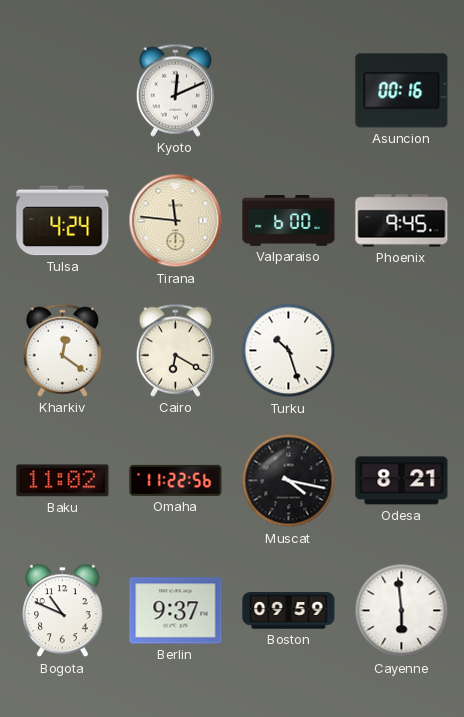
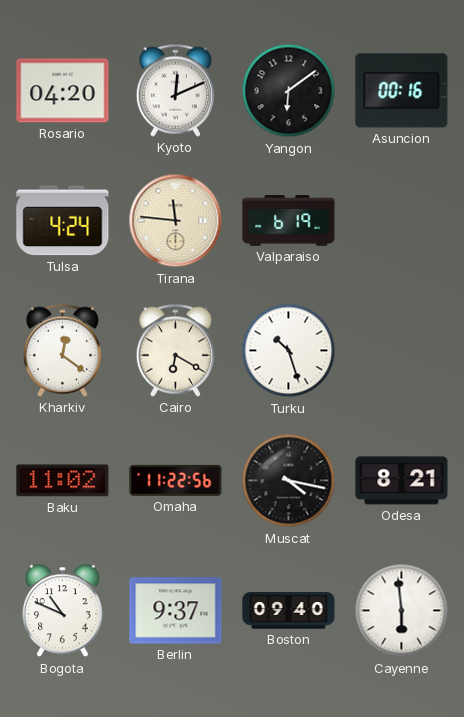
Rosario: none -> 04:20
Yangon: none -> 6:09
Valparaiso: 6:00 -> 6:19
Phoenix: 9:45 -> none
Boston: 09:59 -> 09:40
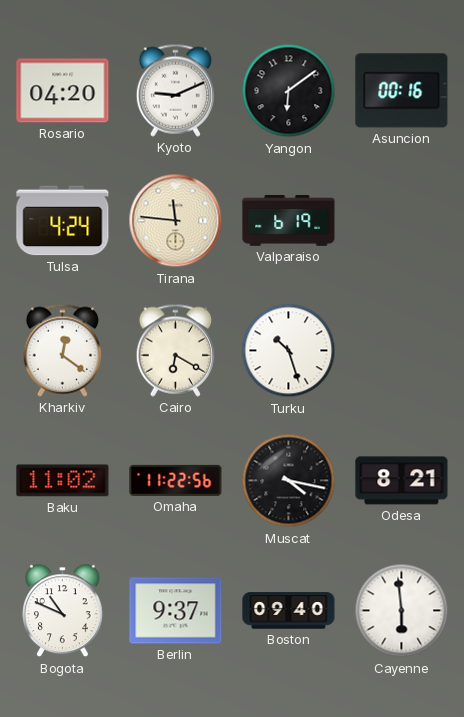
Kyoto: 12:11 -> 9:11
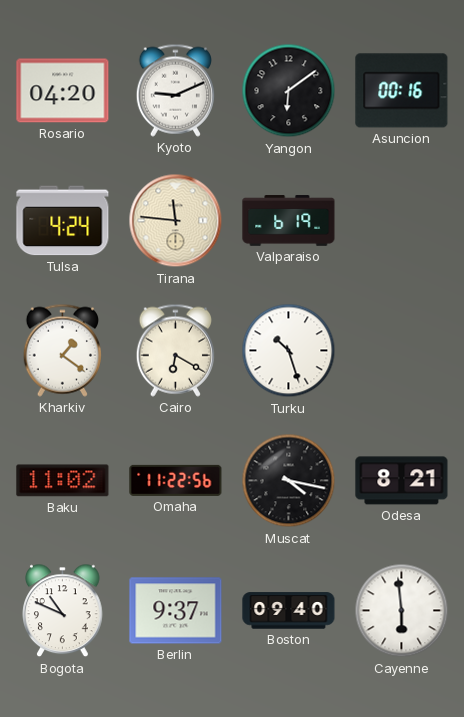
Kharkiv: 12:21 -> 1:21
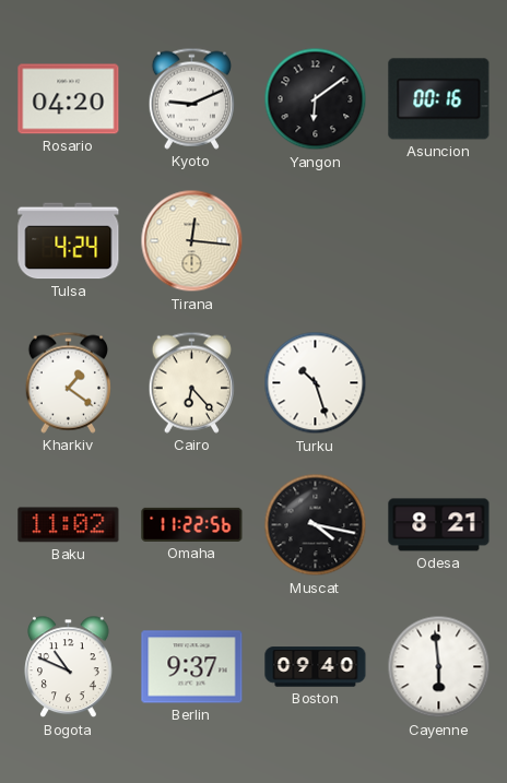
Tirana: 11:46 -> 12:16
Valparaiso: 6:19 -> none
Cairo: 6:20 -> 6:23
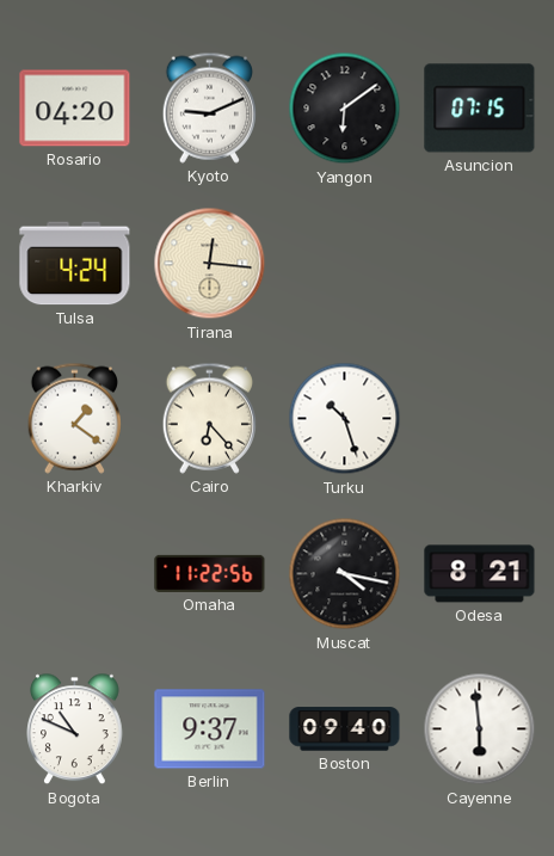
Asuncion: 00:16 -> 07:15
Baku: 11:02 -> none
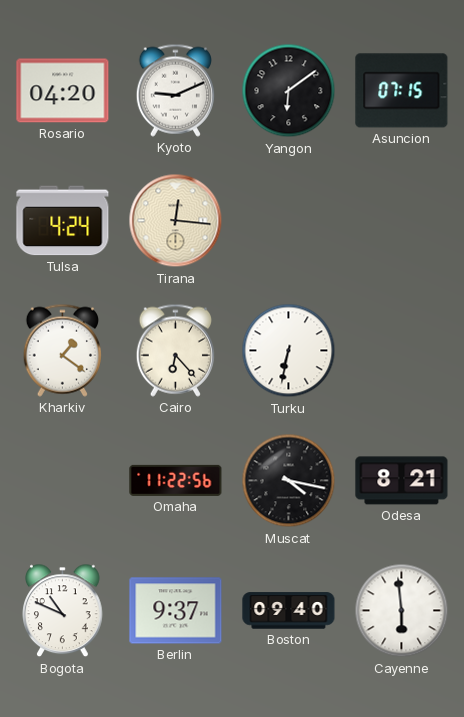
Turku: 10:27 -> 6:32
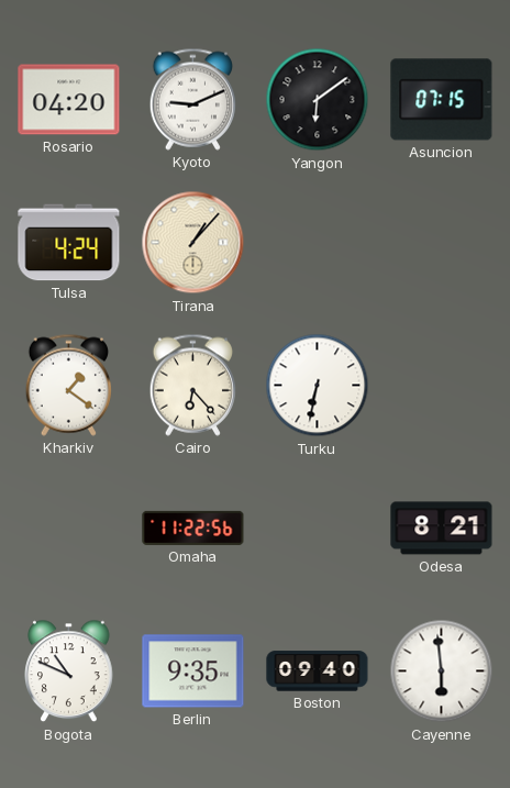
Tirana: 12:16 -> 1:07
Muscat: 4:17 -> none
Berlin: 9:37 -> 9:35
